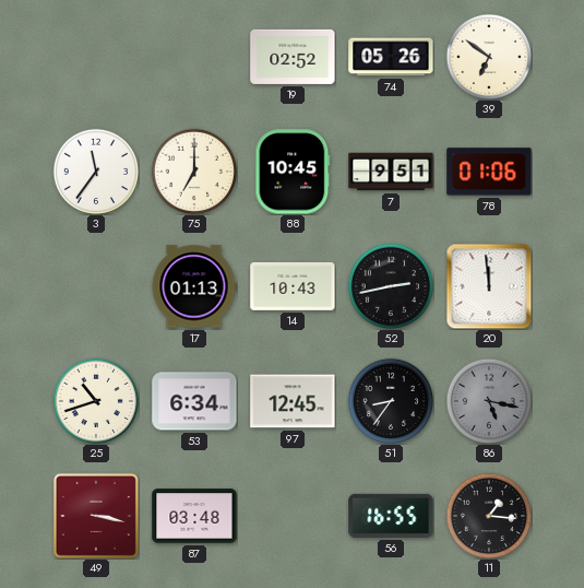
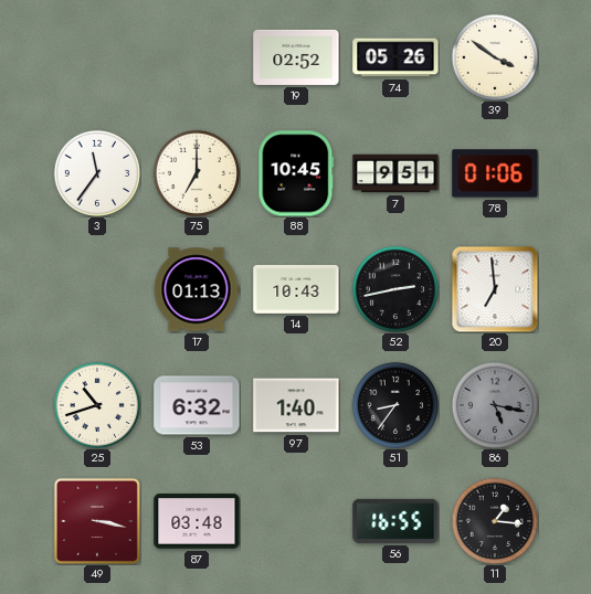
39: 6:51 -> 3:51
20: 11:59 -> 6:59
53: 6:34 -> 6:32
97: 12:45 -> 1:40
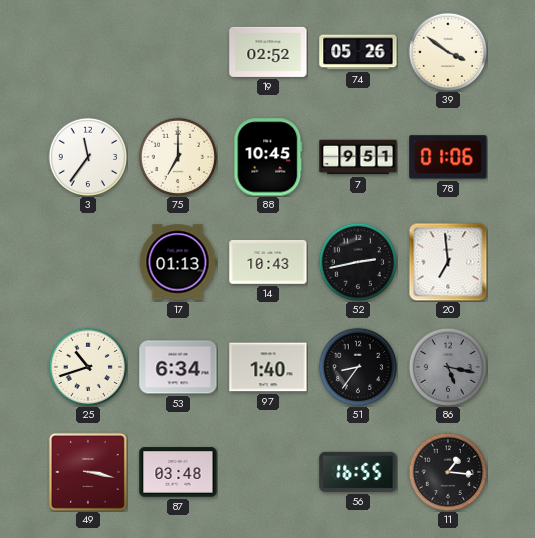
53: 6:32 -> 6:34
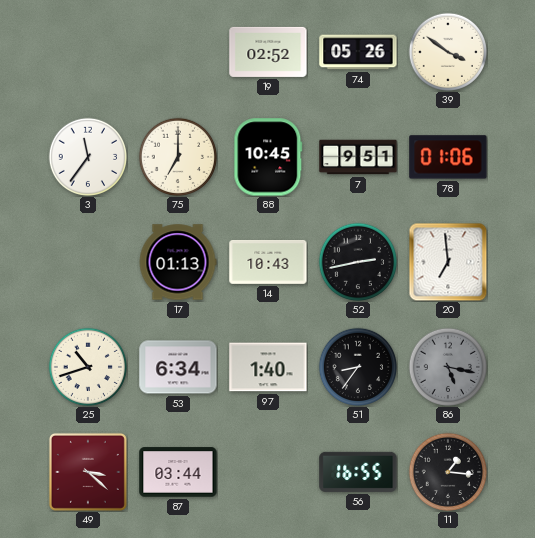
49: 3:17 -> 3:22
87: 03:48 -> 03:44
